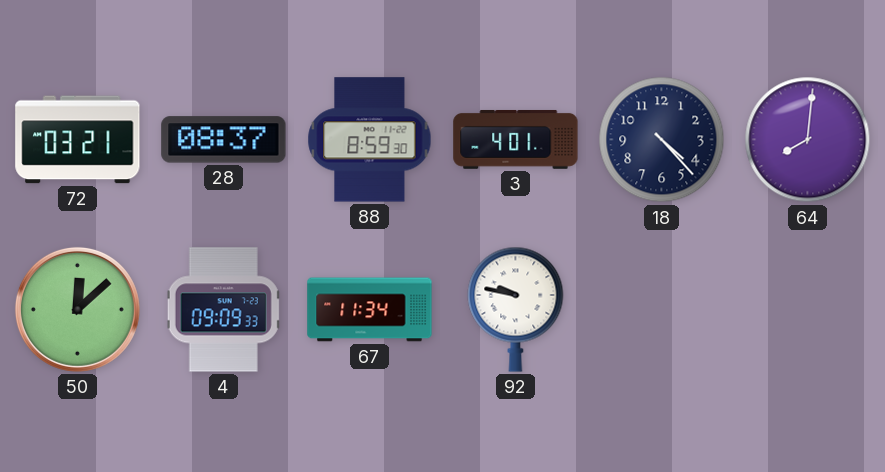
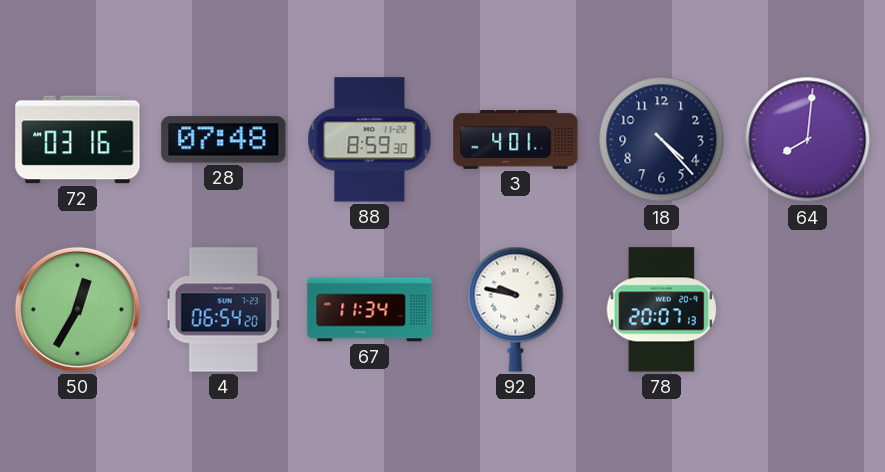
72: 03:21 -> 03:16
28: 08:37 -> 07:48
50: 12:08 -> 12:35
4: 09:09 -> 06:54
78: none -> 20:07
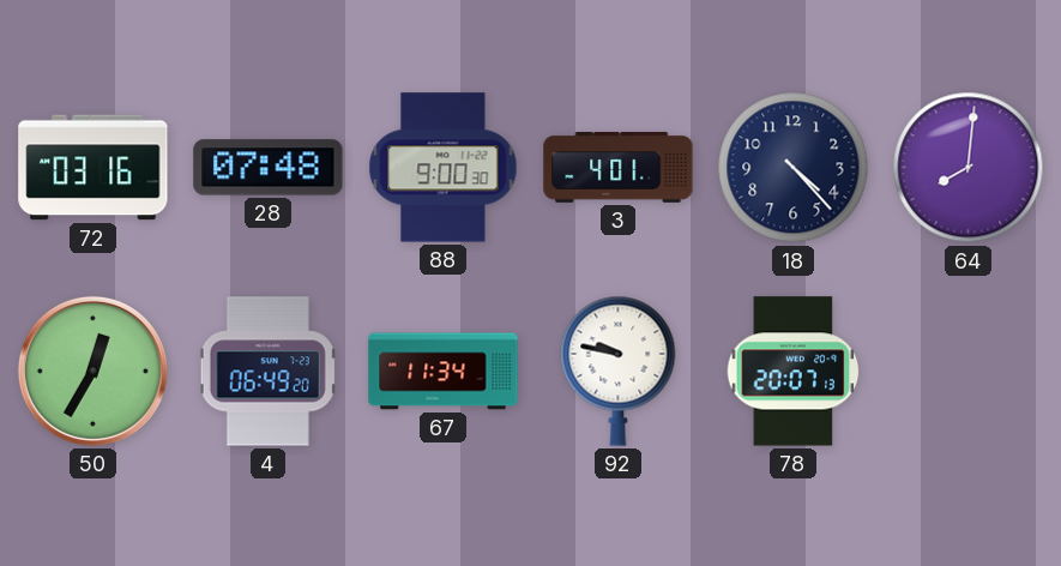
88: 8:59 -> 9:00
4: 06:54 -> 06:49
